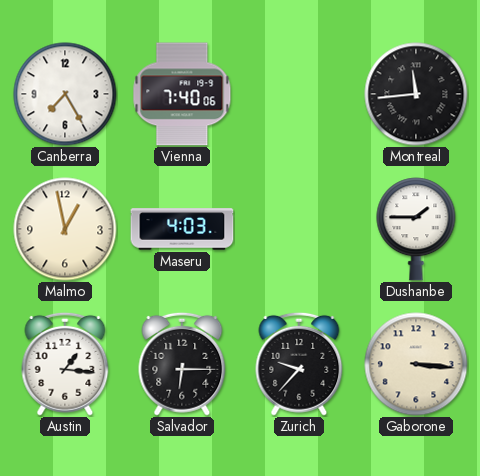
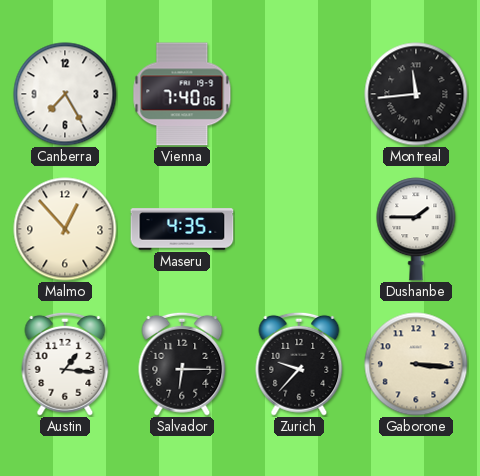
Malmo: 12:58 -> 12:53
Maseru: 4:03 -> 4:35
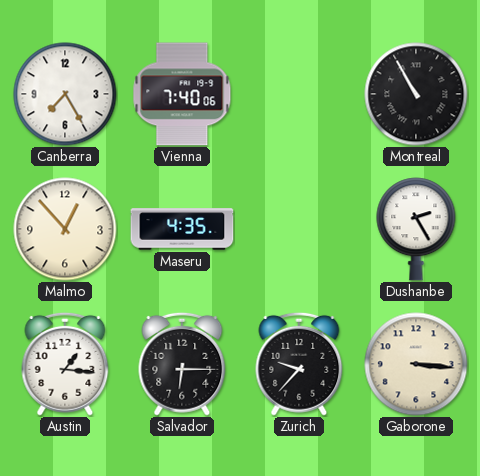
Montreal: 11:44 -> 10:55
Dushanbe: 1:45 -> 2:25
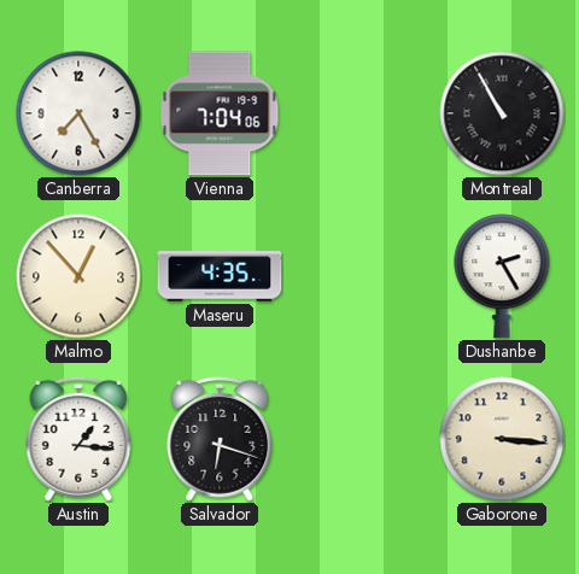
Vienna: 7:40 -> 7:04
Salvador: 6:15 -> 6:18
Zurich: 9:37 -> none
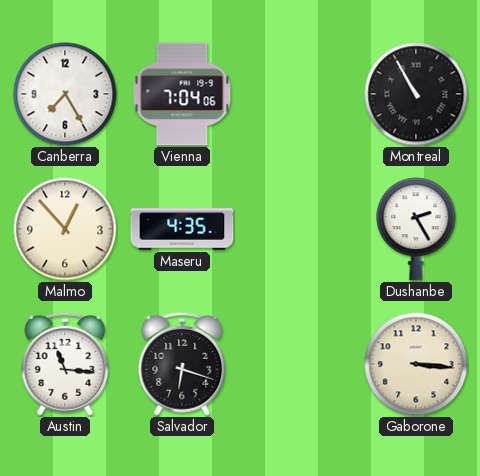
Austin: 1:16 -> 11:16
